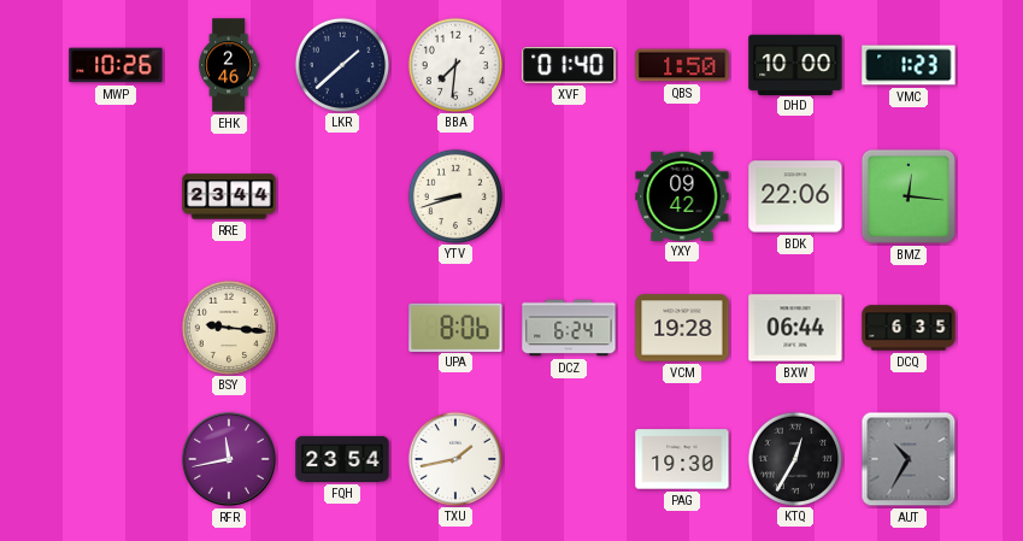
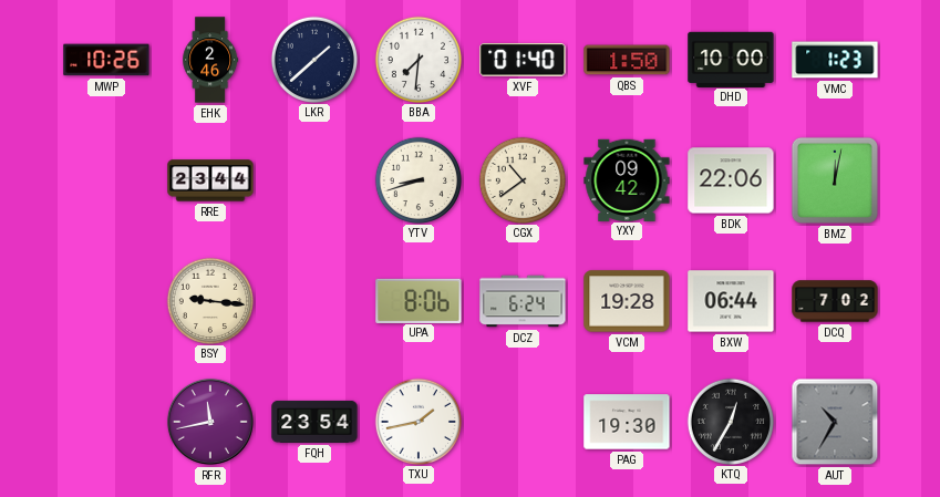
CGX: none -> 10:39
BMZ: 12:16 -> 12:02
DCQ: 6:35 -> 7:02
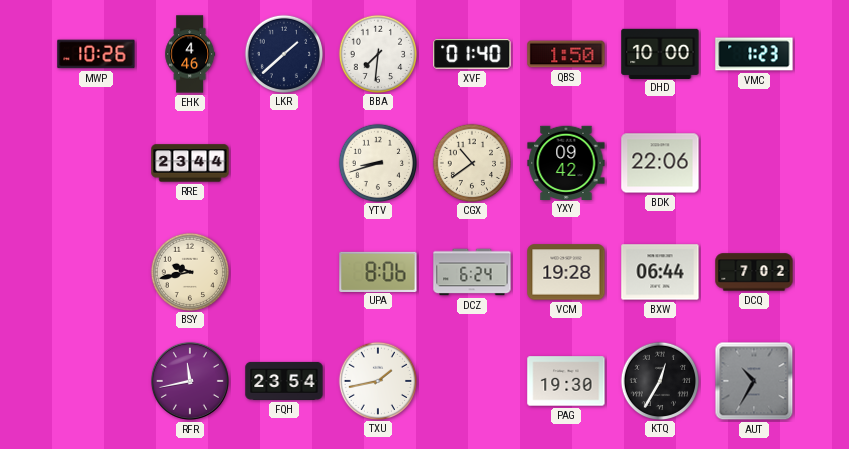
EHK: 2:46 -> 4:46
BMZ: 12:02 -> none
BSY: 9:16 -> 9:43
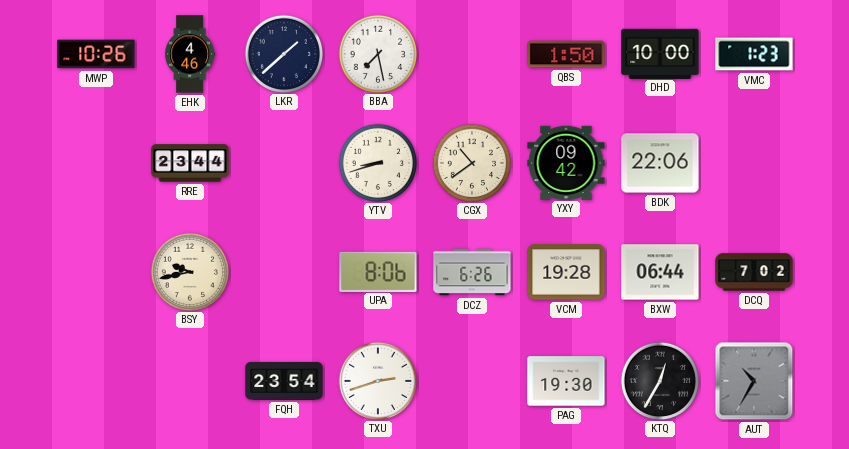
BBA: 7:31 -> 7:28
XVF: 01:40 -> none
DCZ: 6:24 -> 6:26
RFR: 11:43 -> none
TXU: 1:43 -> 2:42
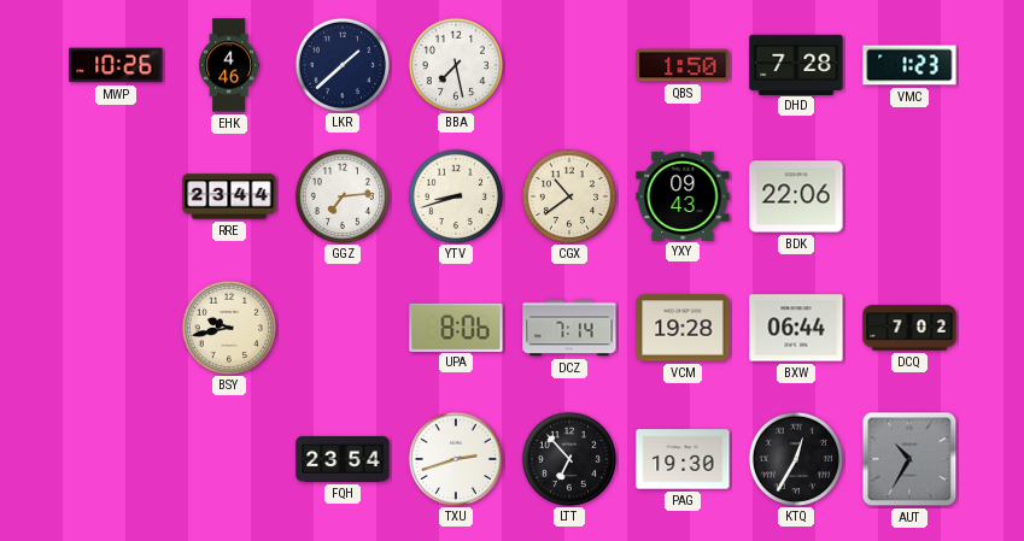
DHD: 10:00 -> 7:28
GGZ: none -> 7:14
YXY: 09:42 -> 09:43
DCZ: 6:26 -> 7:14
LTT: none -> 6:53
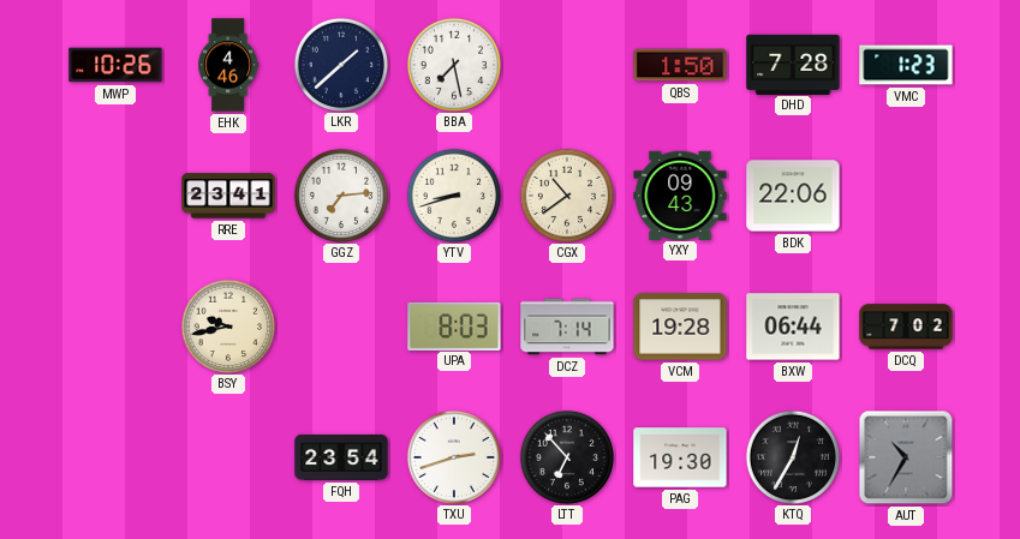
RRE: 23:44 -> 23:41
UPA: 8:06 -> 8:03
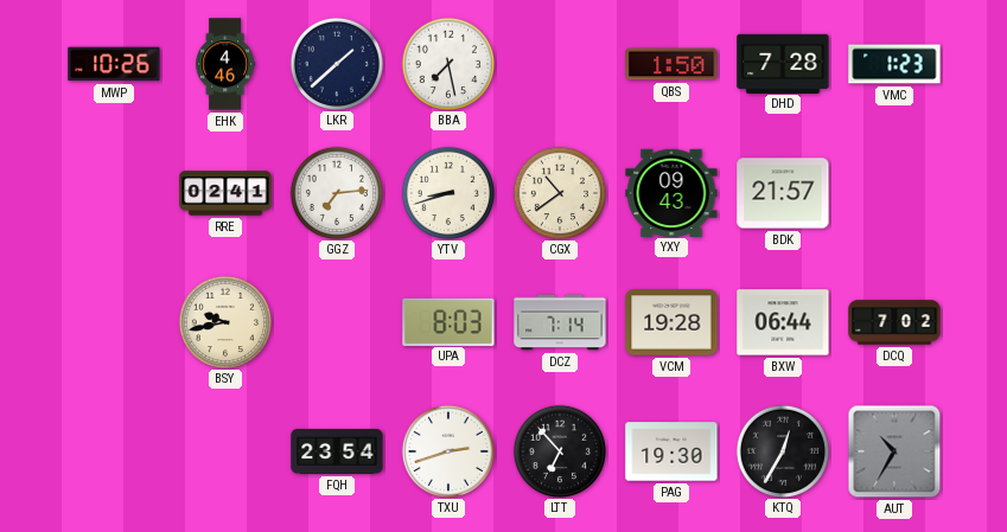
RRE: 23:41 -> 02:41
BDK: 22:06 -> 21:57
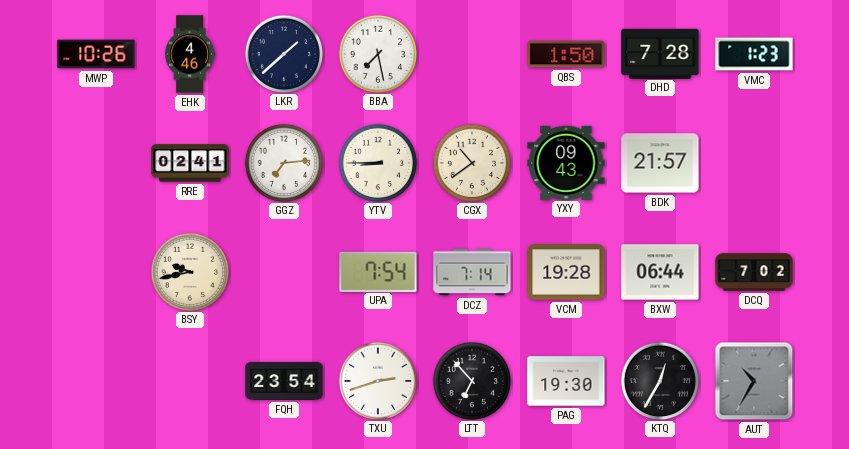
YTV: 8:42 -> 8:45
UPA: 8:03 -> 7:54
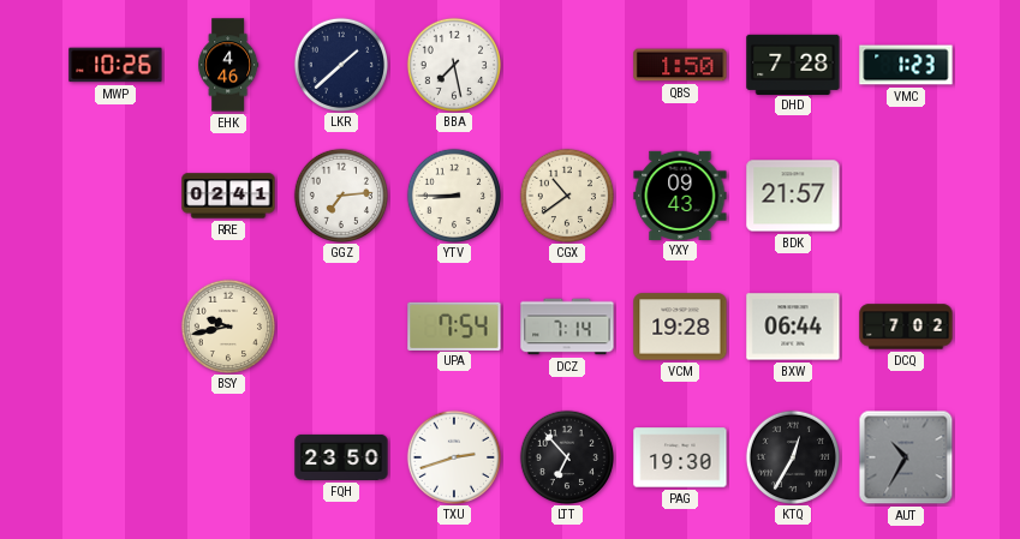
FQH: 23:54 -> 23:50
